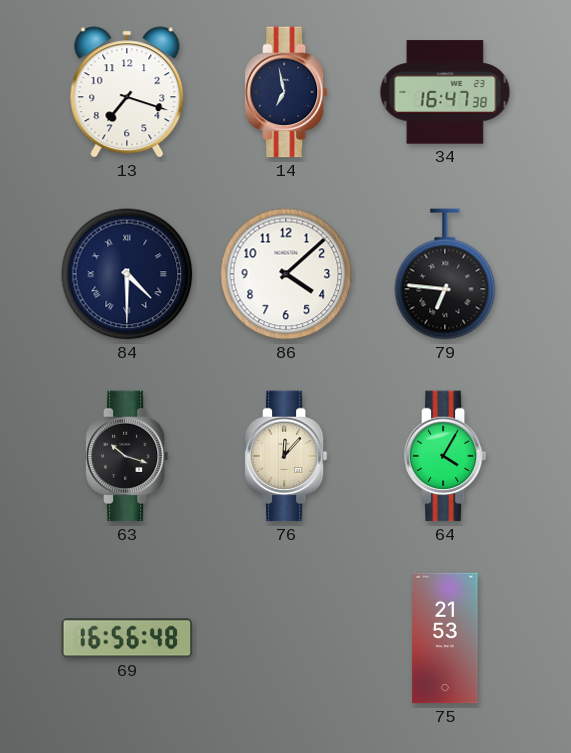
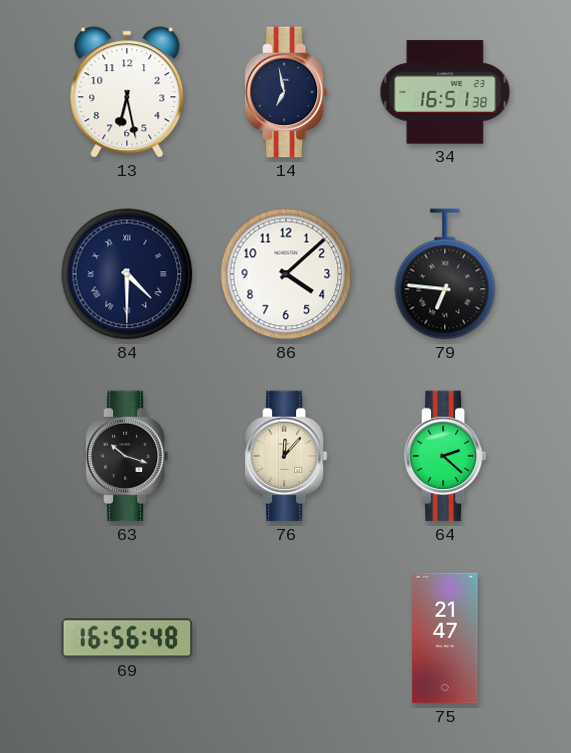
13: 7:18 -> 6:28
34: 16:47 -> 16:51
64: 4:05 -> 2:22
75: 21:53 -> 21:47
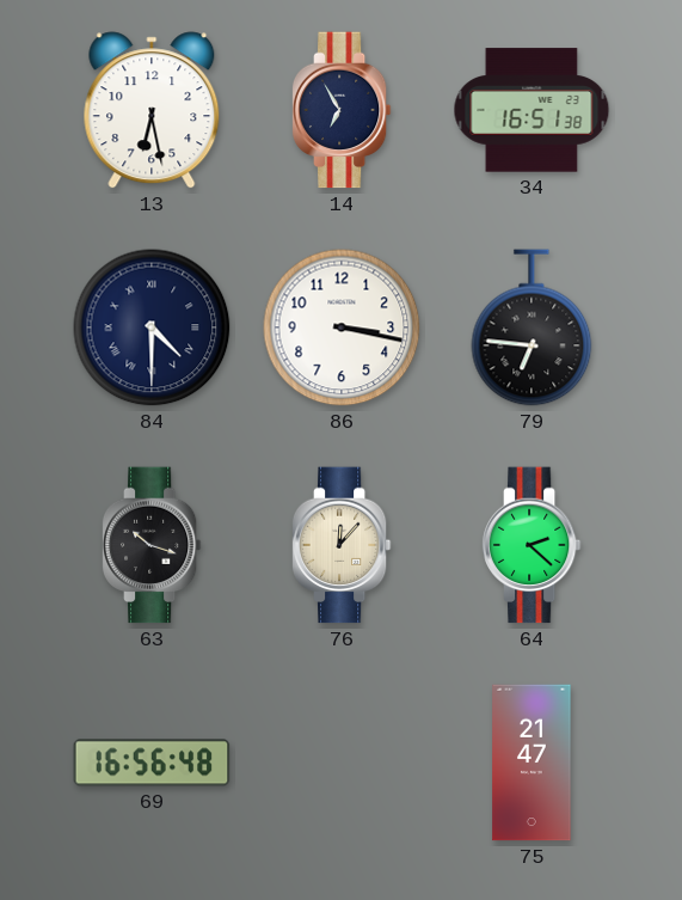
14: 6:58 -> 6:55
86: 4:08 -> 3:17
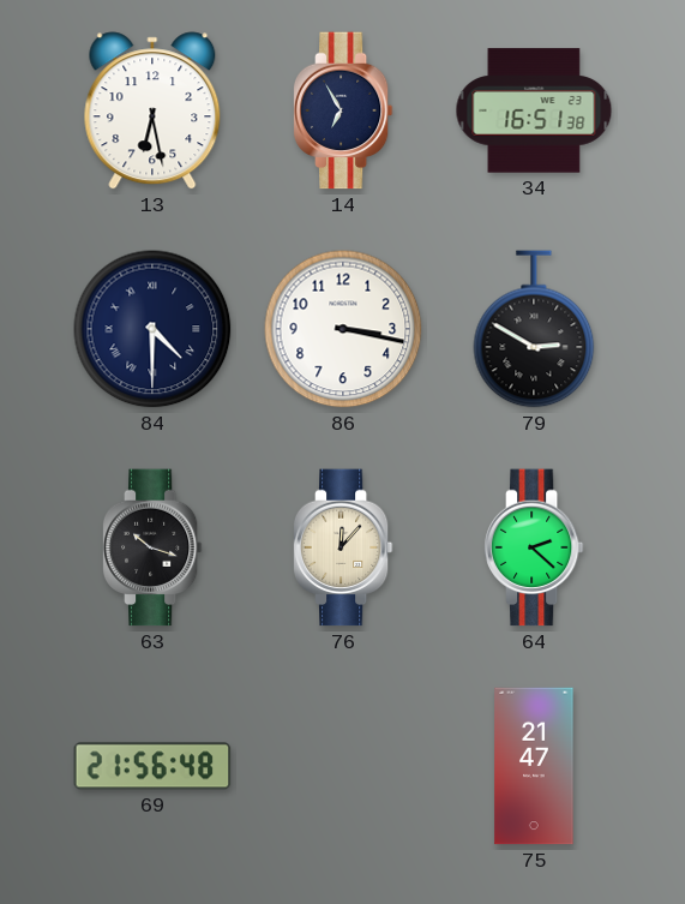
79: 6:46 -> 2:50
69: 16:56 -> 21:56
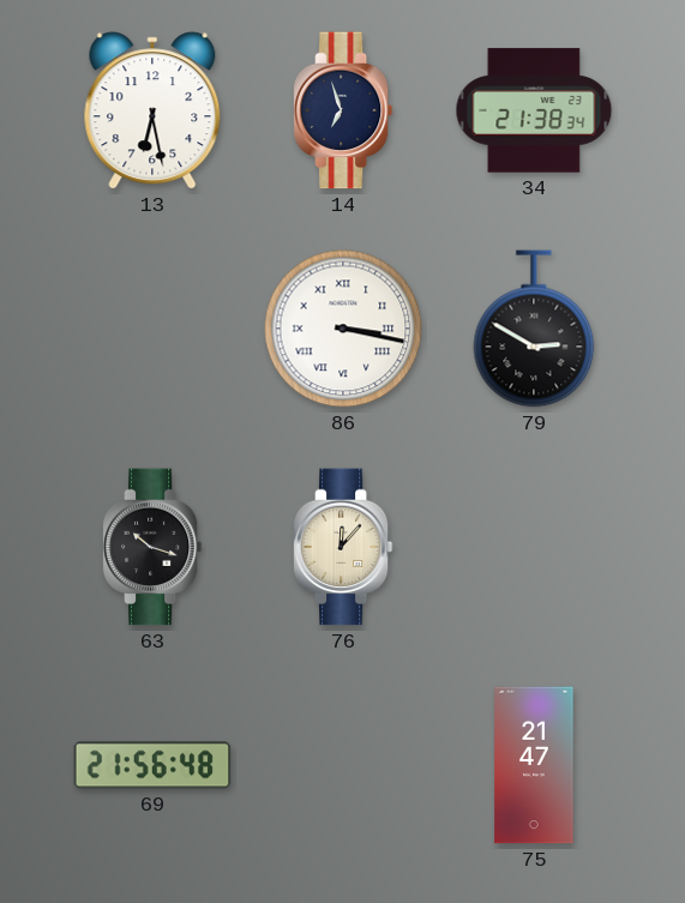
14: 6:55 -> 6:57
34: 16:51 -> 21:38
84: 4:30 -> none
86 numerals: Arabic -> Roman
64: 2:22 -> none
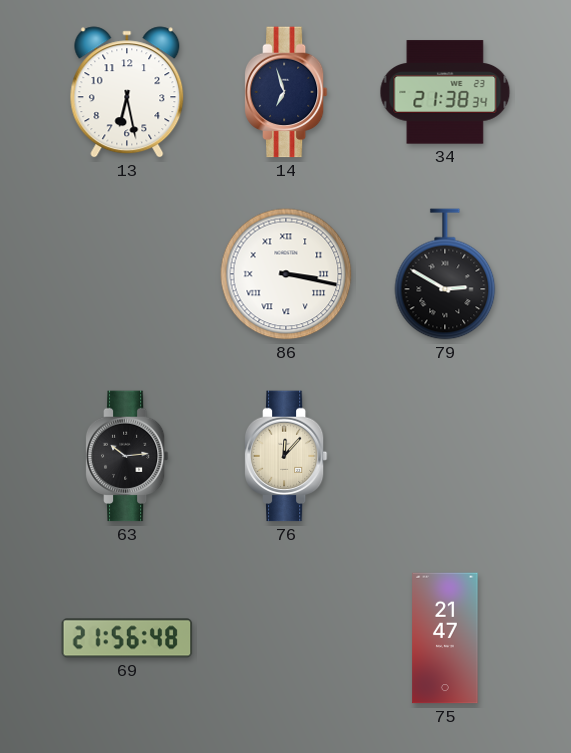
63: 10:18 -> 10:14
